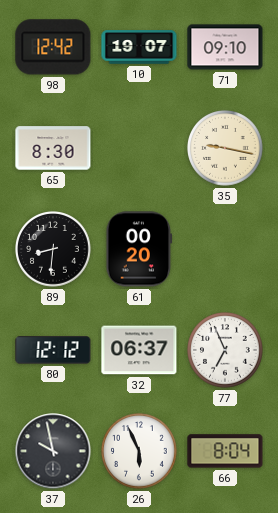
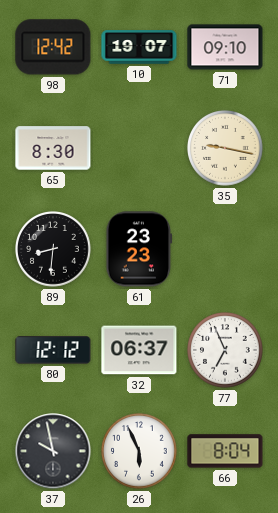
61: 00:20 -> 23:23
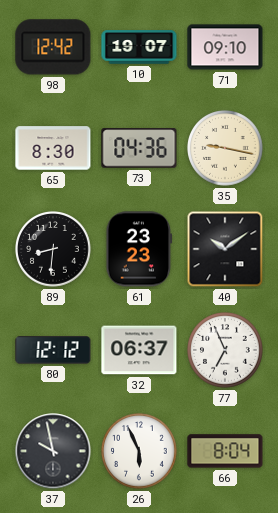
73: none -> 04:36
40: none -> 10:09
